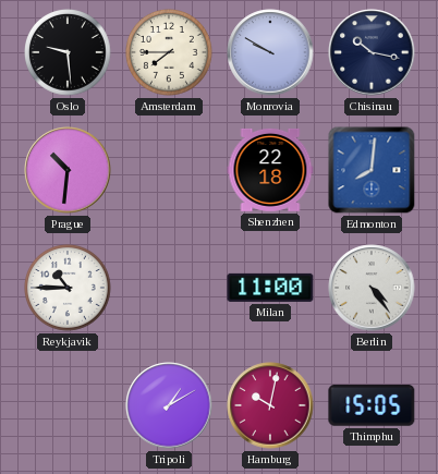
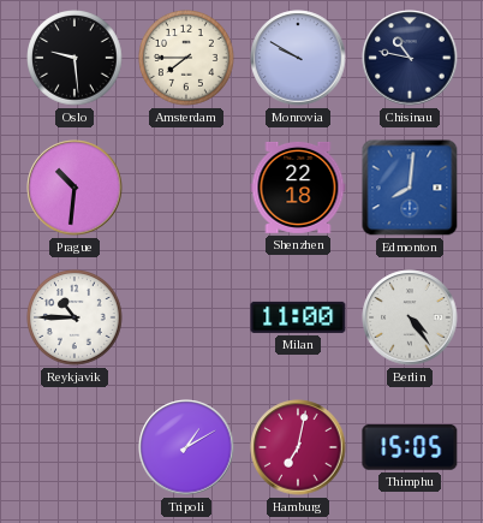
Chisinau: 10:17 -> 10:47
Hamburg: 10:02 -> 7:02
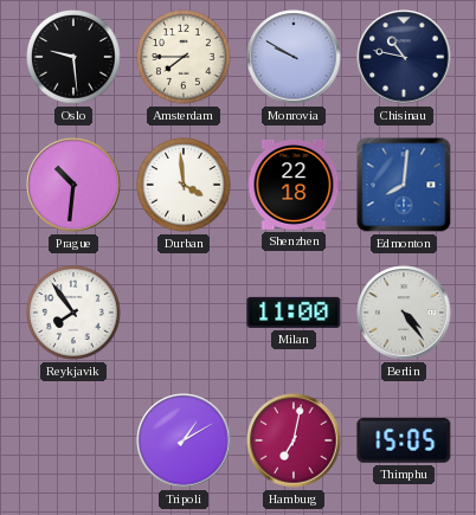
Durban: none -> 3:59
Reykjavik: 10:45 -> 7:54
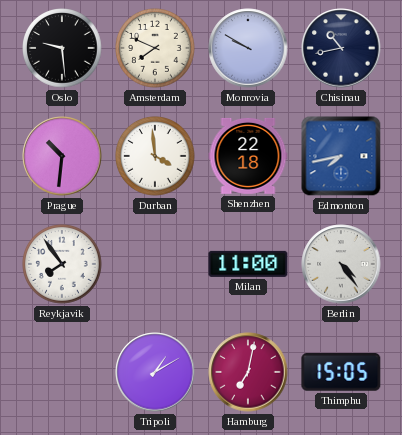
Amsterdam: 7:45 -> 7:49
Chisinau: 10:47 -> 10:43
Edmonton: 8:01 -> 7:43
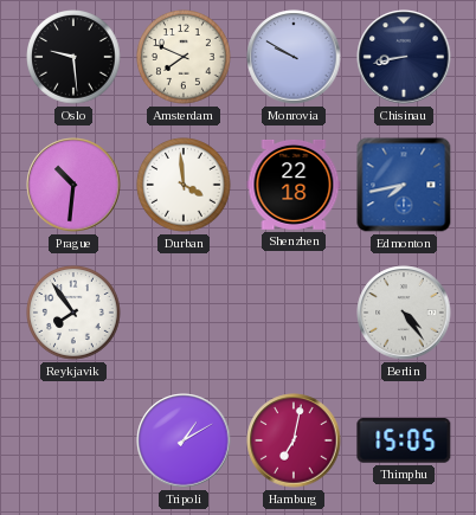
Chisinau: 10:43 -> 8:43
Milan: 11:00 -> none
